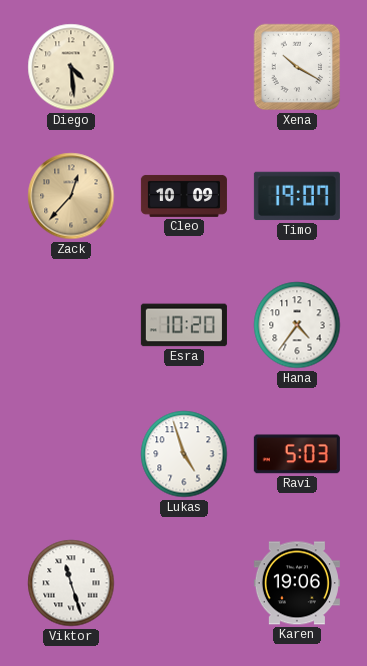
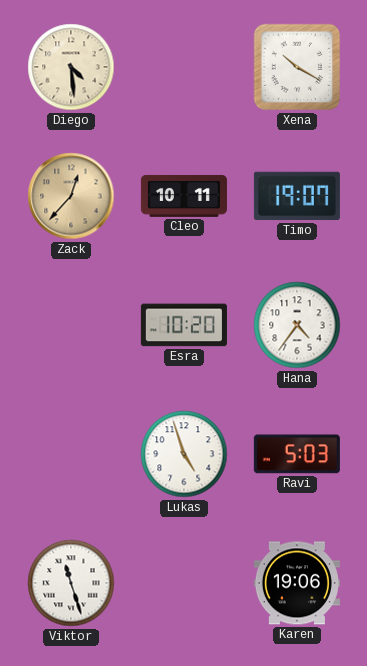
Cleo: 10:09 -> 10:11
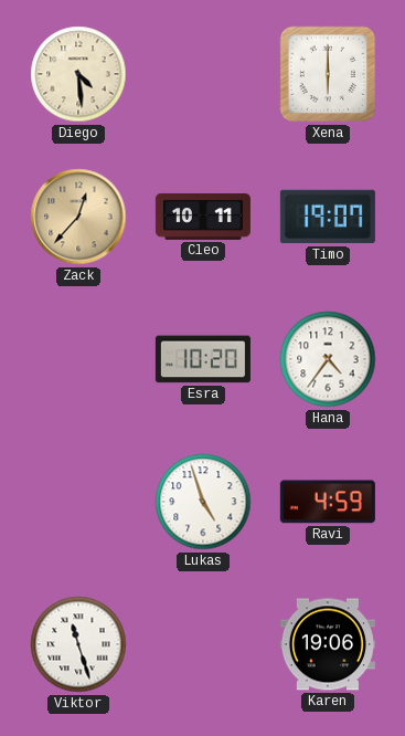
Xena: 10:20 -> 6:00
Ravi: 5:03 -> 4:59
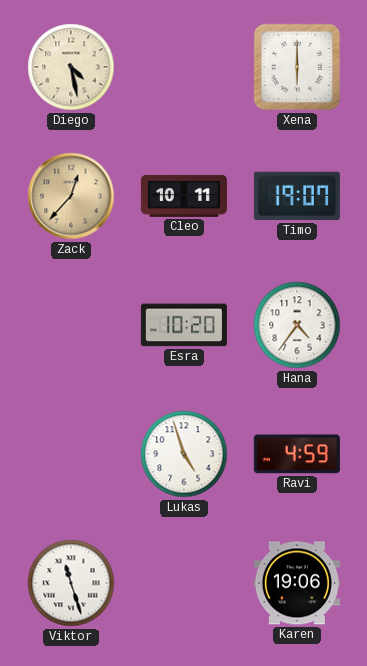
Diego: 4:29 -> 4:28
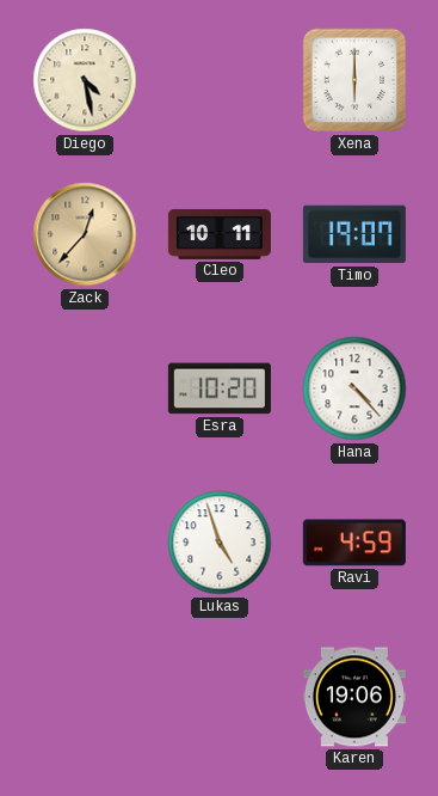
Hana: 4:36 -> 4:23
Viktor: 11:27 -> none
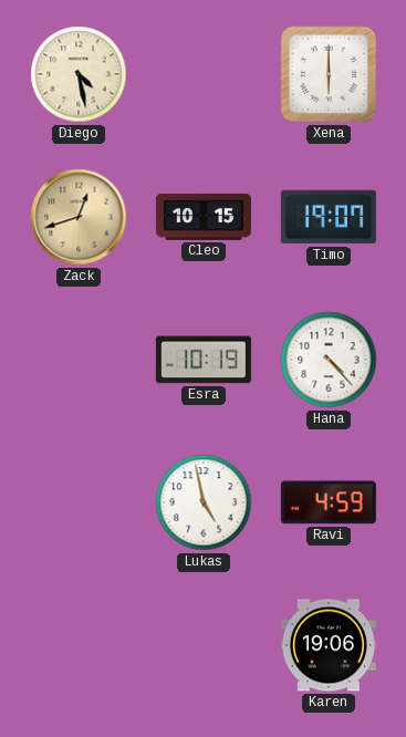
Zack: 12:37 -> 12:42
Cleo: 10:11 -> 10:15
Esra: 10:20 -> 10:19
Lukas: 4:57 -> 4:58
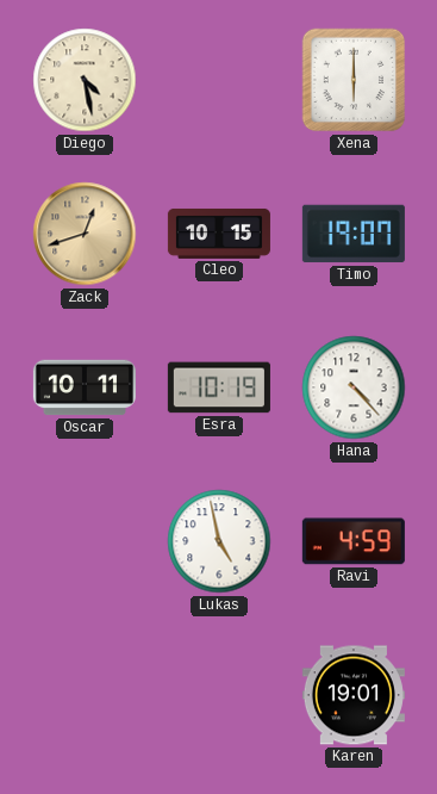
Oscar: none -> 10:11
Karen: 19:06 -> 19:01
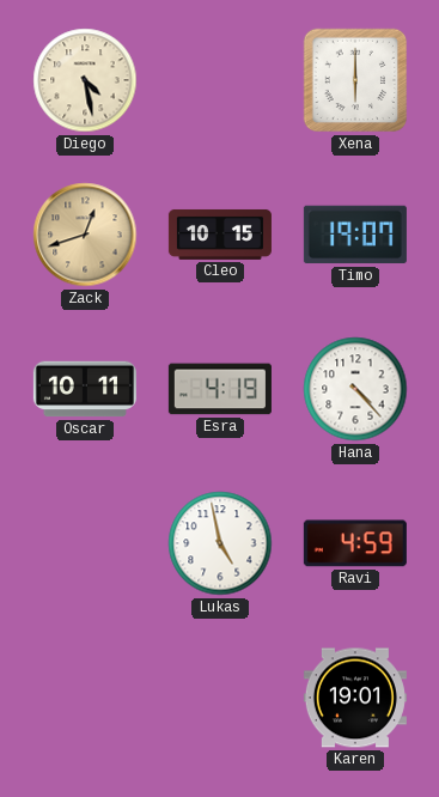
Esra: 10:19 -> 4:19
